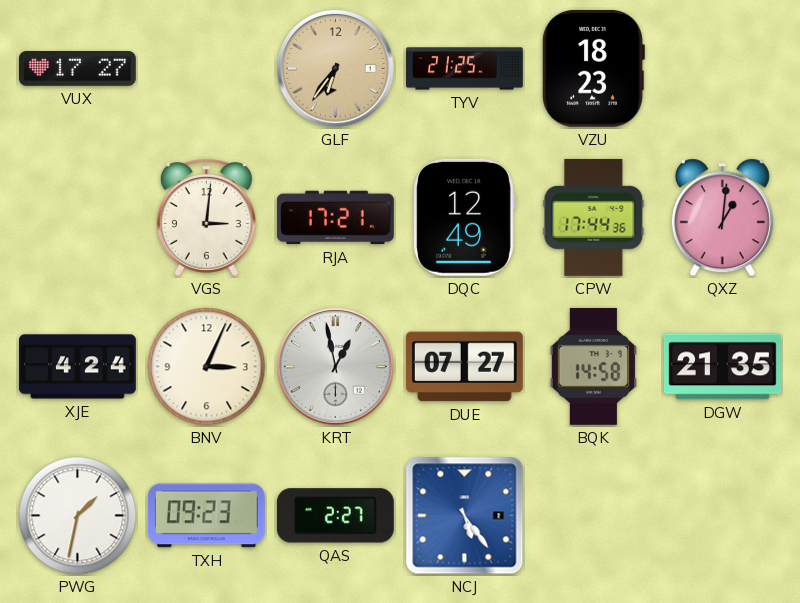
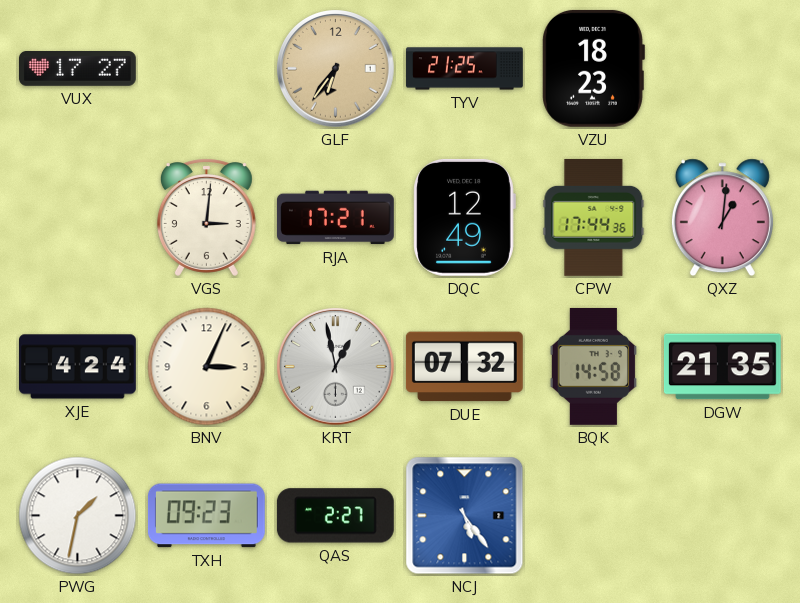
DUE: 07:27 -> 07:32
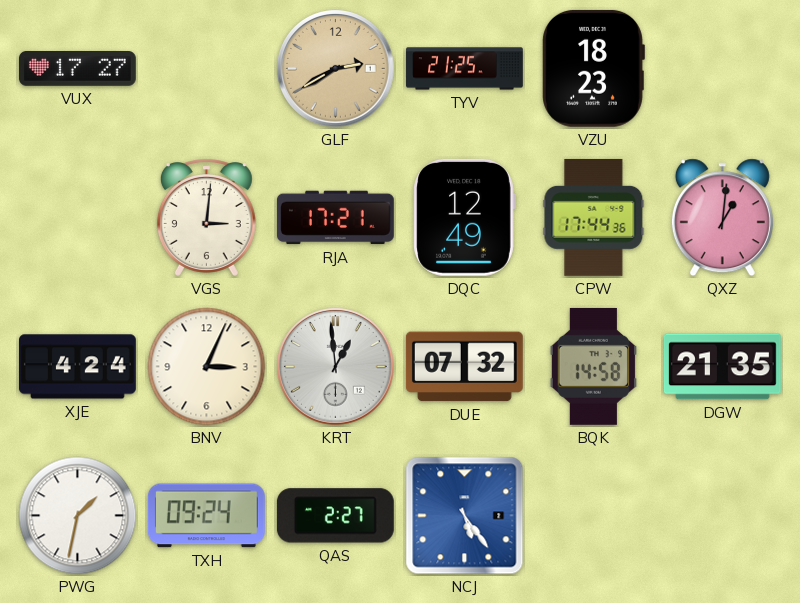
GLF: 6:36 -> 2:40
KRT: 12:58 -> 12:59
TXH: 09:23 -> 09:24
